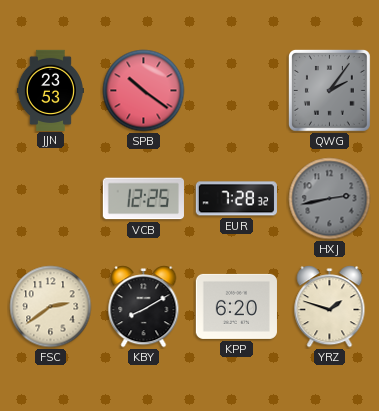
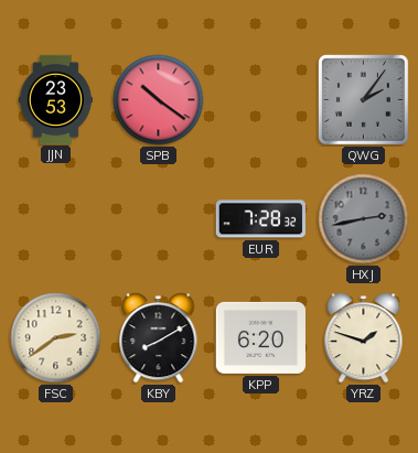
VCB: 12:25 -> none
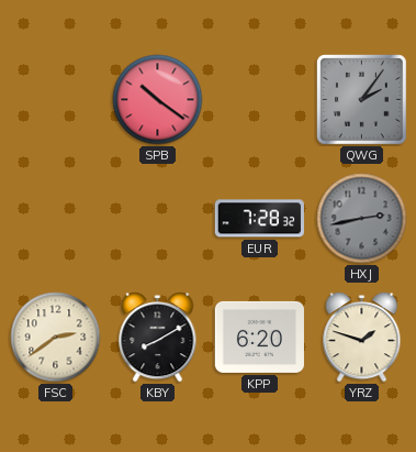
JJN: 23:53 -> none
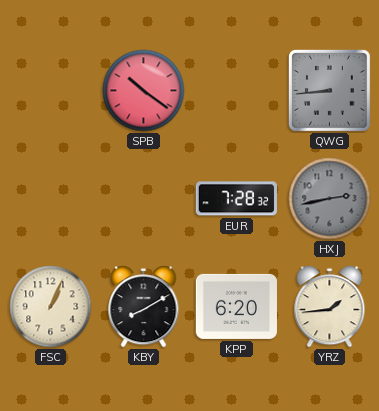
QWG: 2:06 -> 8:44
FSC: 2:39 -> 1:04
YRZ: 1:48 -> 1:44
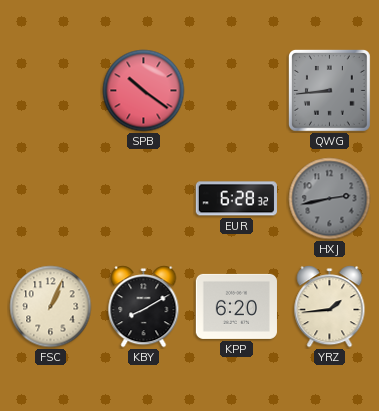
EUR: 7:28 -> 6:28
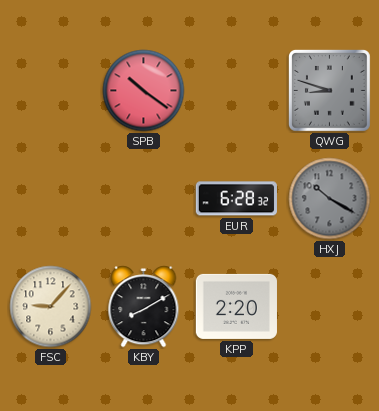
QWG: 8:44 -> 8:48
HXJ: 2:43 -> 10:20
FSC: 1:04 -> 9:07
KPP: 6:20 -> 2:20
YRZ: 1:44 -> none
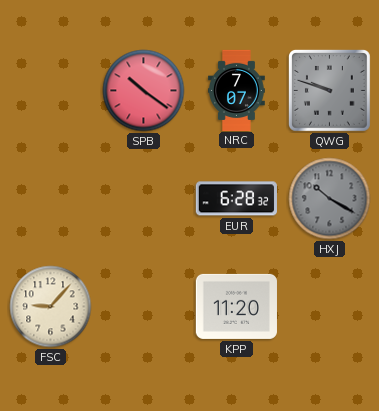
NRC: none -> 7:07
QWG: 8:48 -> 9:48
KBY: 8:10 -> none
KPP: 2:20 -> 11:20
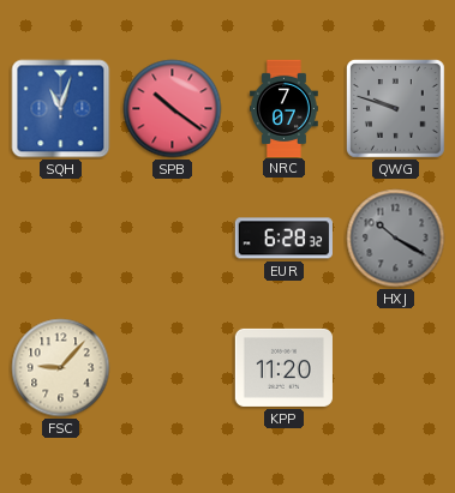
SQH: none -> 11:03
